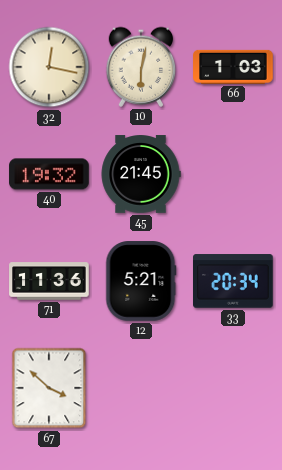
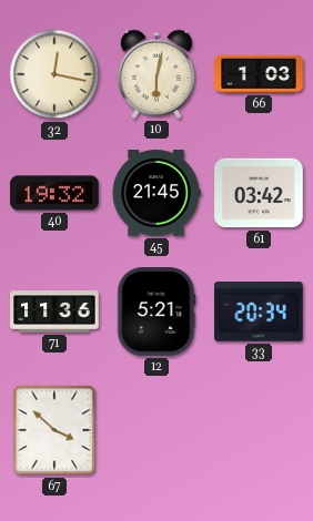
61: none -> 03:42
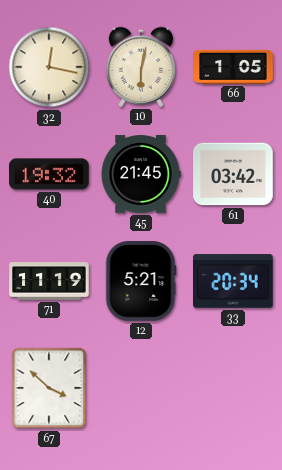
66: 1:03 -> 1:05
71: 11:36 -> 11:19
